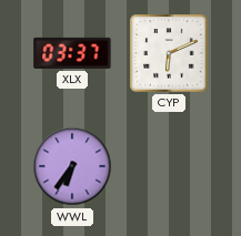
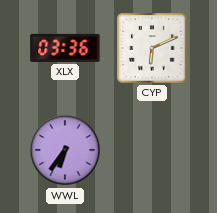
XLX: 03:37 -> 03:36
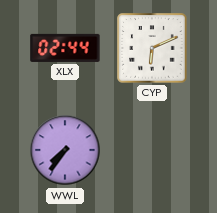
XLX: 03:36 -> 02:44
WWL: 6:36 -> 7:36
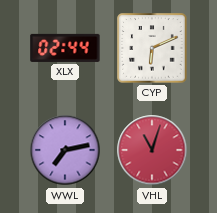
WWL: 7:36 -> 7:13
VHL: none -> 11:03
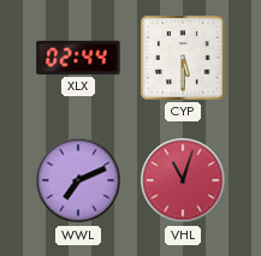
CYP: 6:11 -> 5:30
WWL: 7:13 -> 7:11
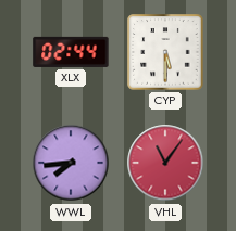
WWL: 7:11 -> 7:44
VHL: 11:03 -> 11:06
